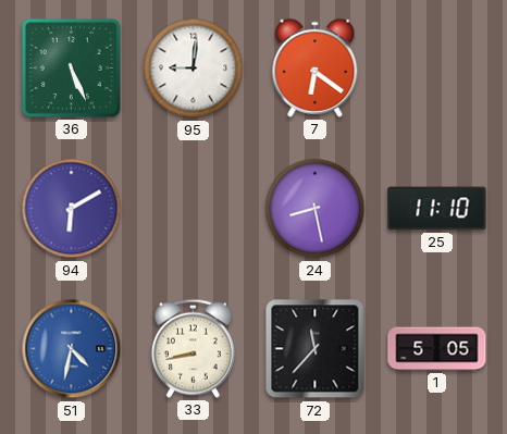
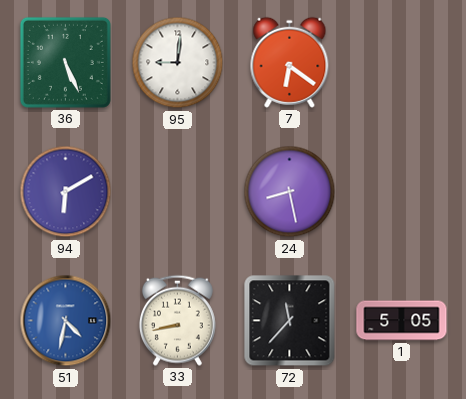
25: 11:10 -> none
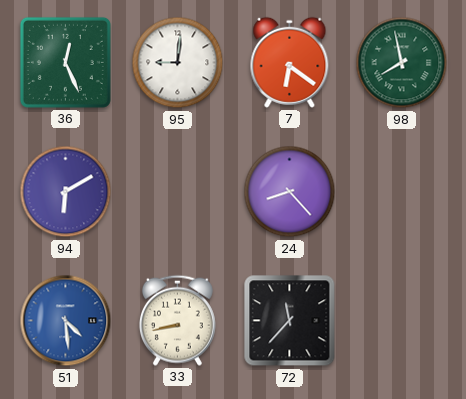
36: 5:26 -> 12:26
98: none -> 7:58
24: 8:28 -> 8:23
51: 4:32 -> 4:29
1: 5:05 -> none
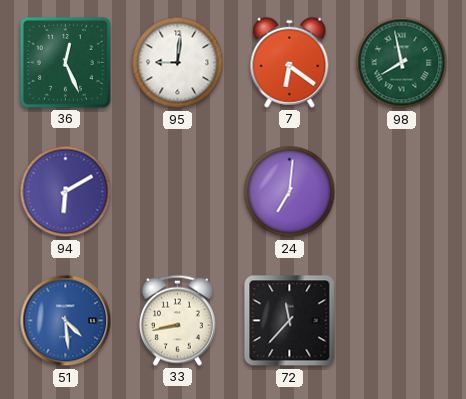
24: 8:23 -> 7:01
